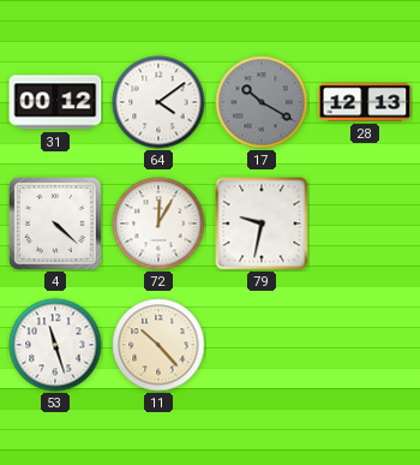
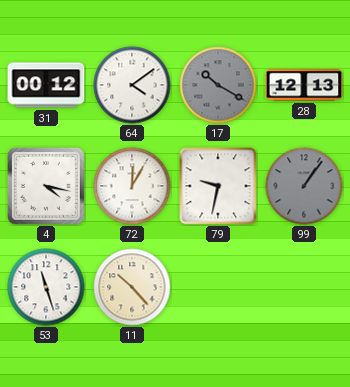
4: 4:22 -> 4:17
99: none -> 1:06
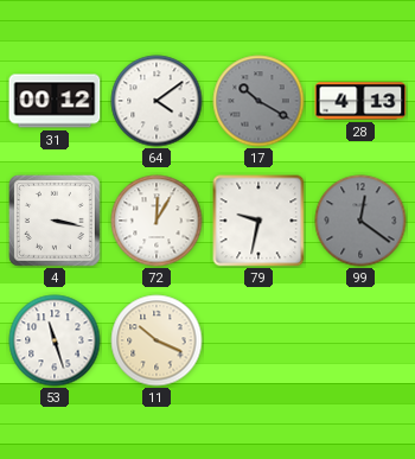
28: 12:13 -> 4:13
4: 4:17 -> 3:17
99: 1:06 -> 12:21
11: 10:23 -> 10:19
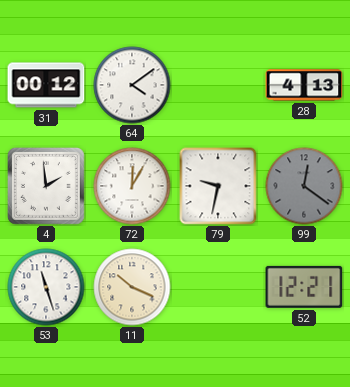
17: 10:20 -> none
4: 3:17 -> 1:59
52: none -> 12:21
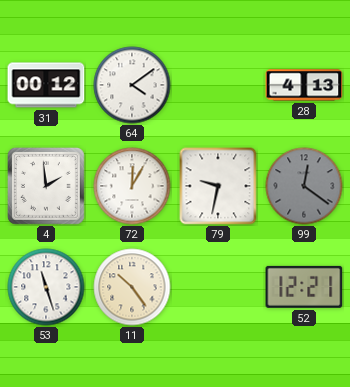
11: 10:19 -> 10:24
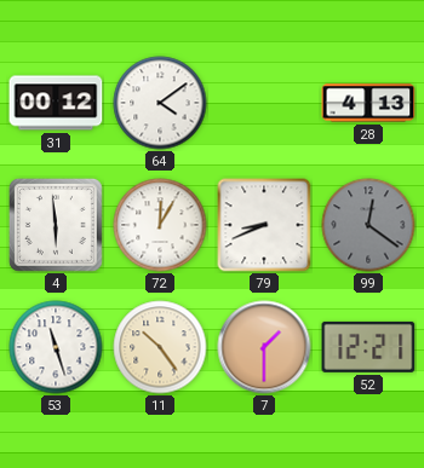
4: 1:59 -> 5:59
79: 9:32 -> 8:41
7: none -> 1:30
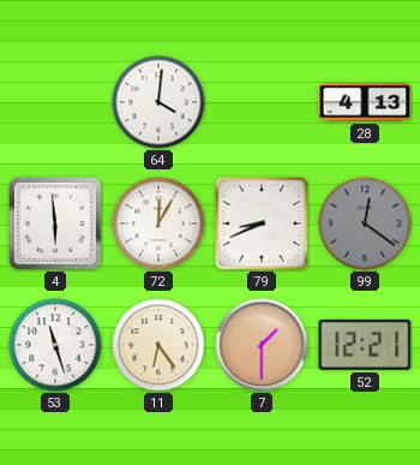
31: 00:12 -> none
64: 4:09 -> 4:01
11: 10:24 -> 6:24
